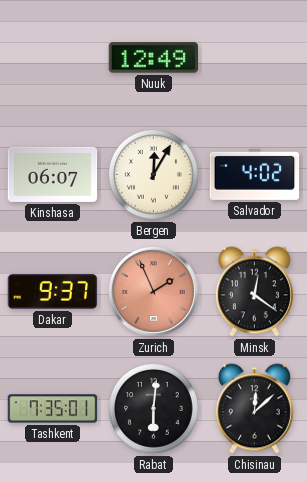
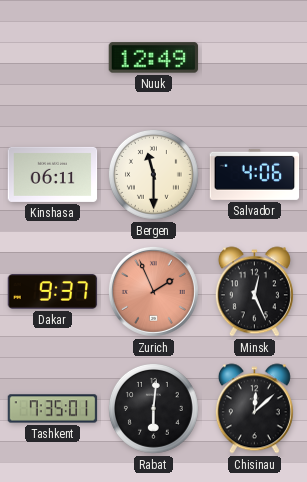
Kinshasa: 06:07 -> 06:11
Bergen: 12:05 -> 11:30
Salvador: 4:02 -> 4:06
Minsk: 12:21 -> 12:26
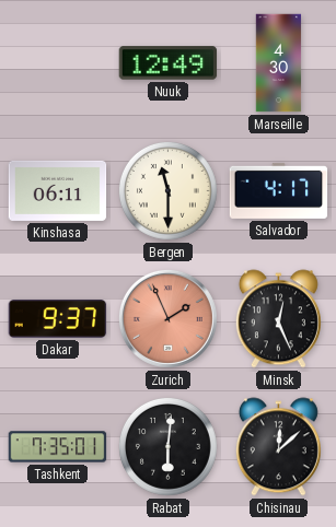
Marseille: none -> 4:30
Salvador: 4:06 -> 4:17
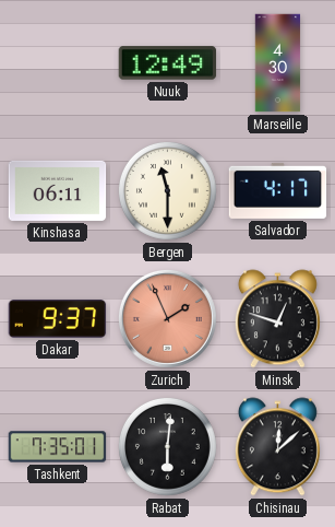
Minsk: 12:26 -> 12:48
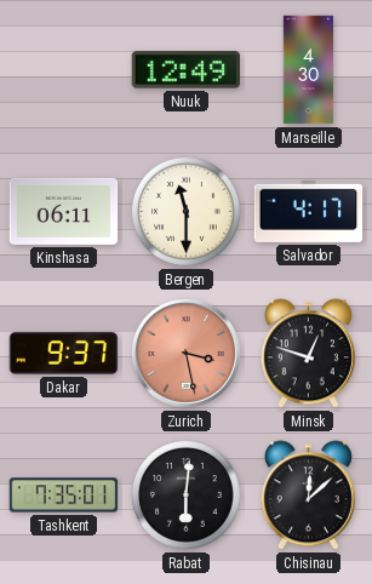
Zurich: 1:56 -> 3:28
